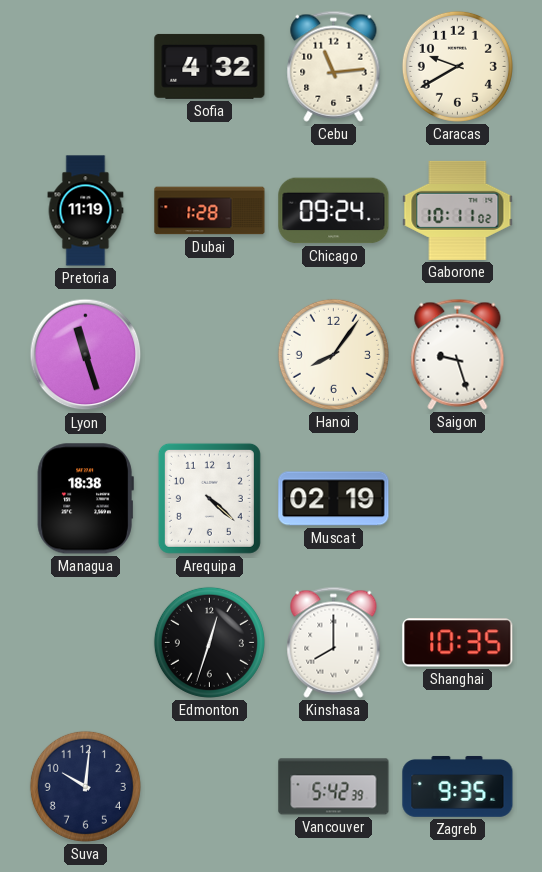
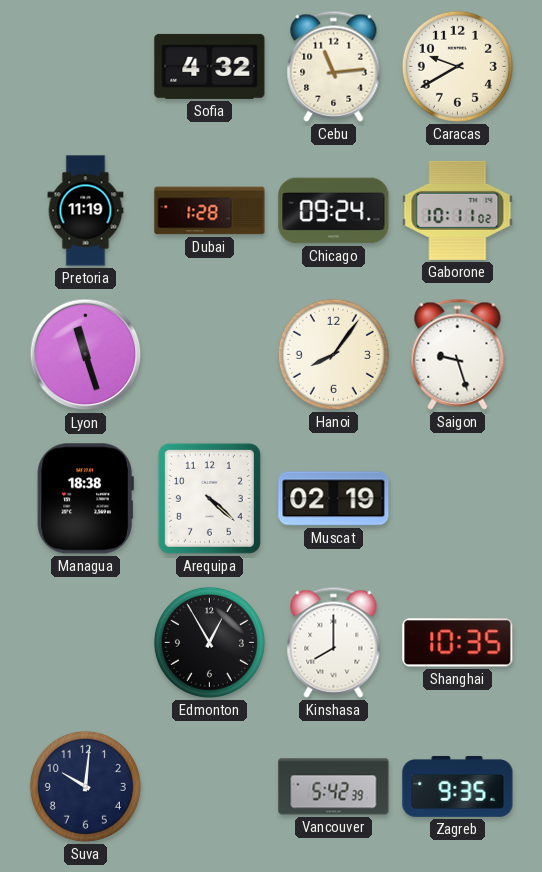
Edmonton: 12:33 -> 12:55
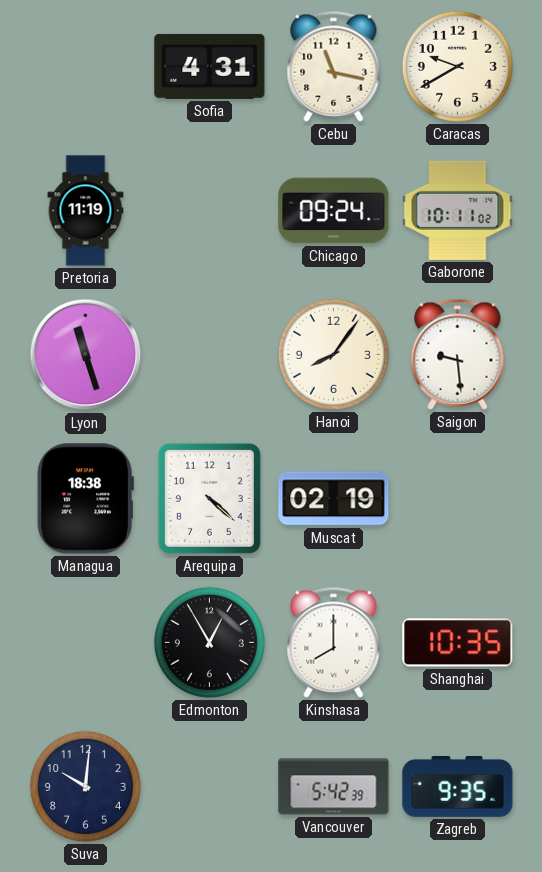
Sofia: 4:32 -> 4:31
Cebu: 11:14 -> 11:17
Dubai: 1:28 -> none
Saigon: 9:27 -> 9:29
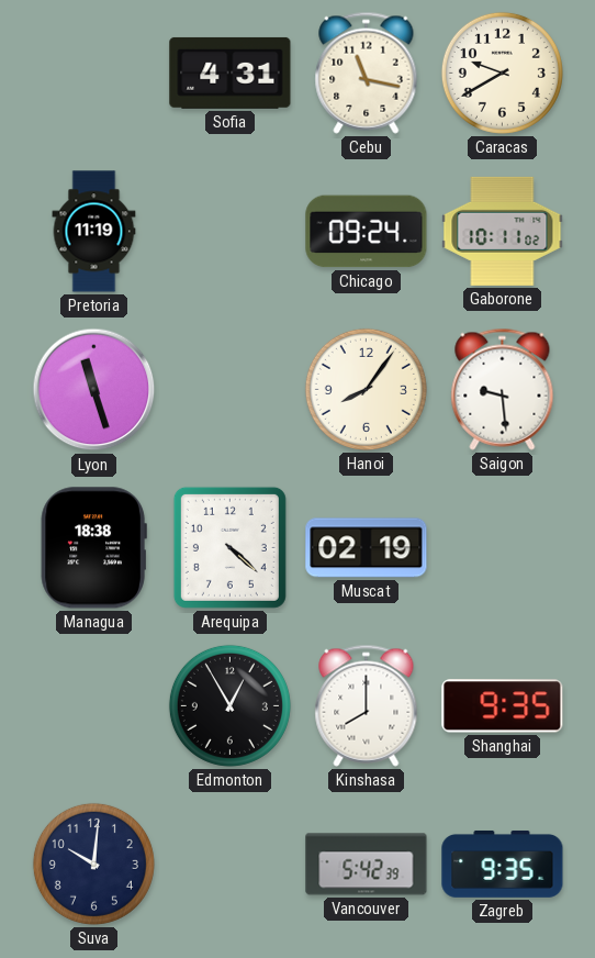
Shanghai: 10:35 -> 9:35
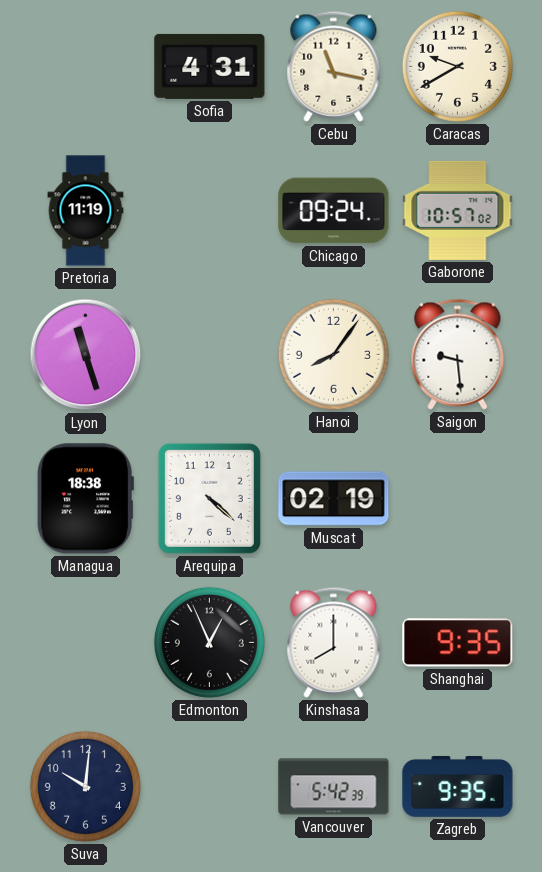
Gaborone: 10:11 -> 10:57
Edmonton: 12:55 -> 12:56
